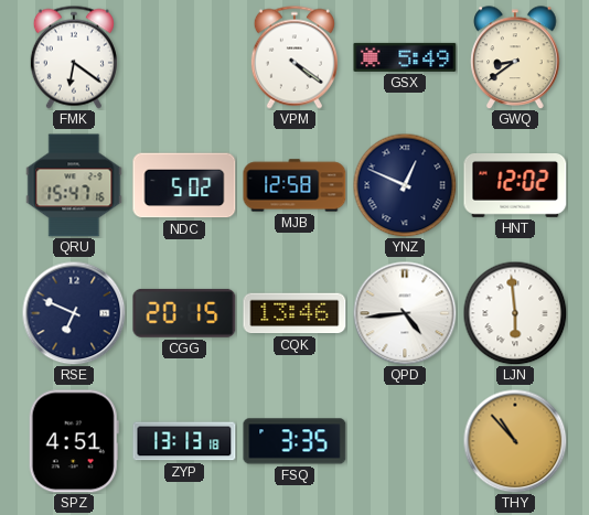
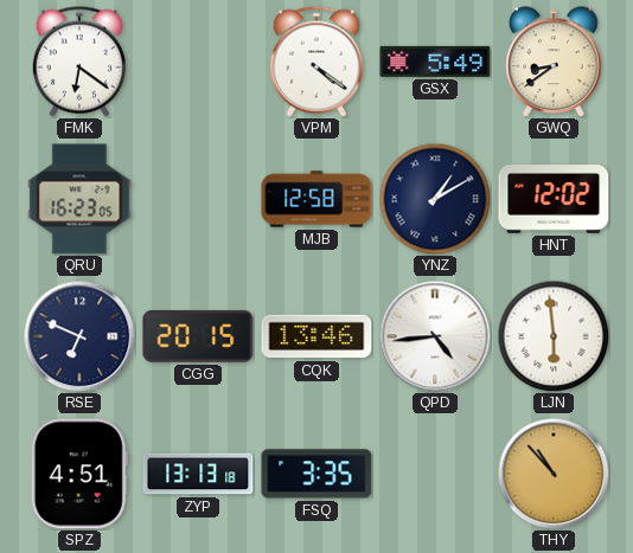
QRU: 15:47 -> 16:23
NDC: 5:02 -> none
YNZ: 12:49 -> 1:10
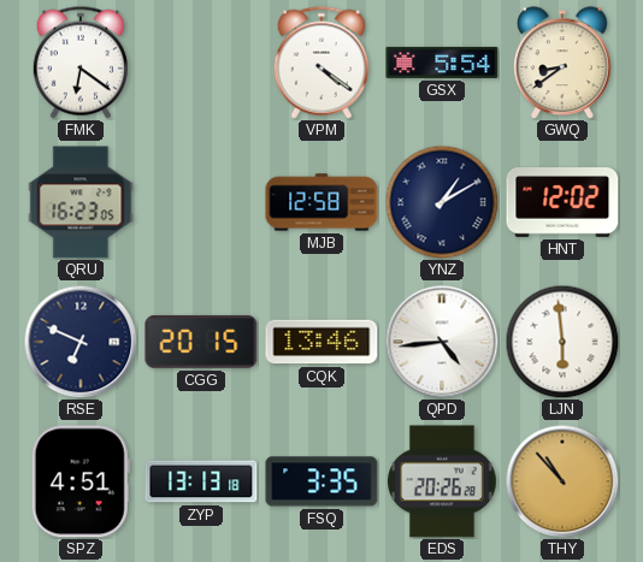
GSX: 5:49 -> 5:54
EDS: none -> 20:26
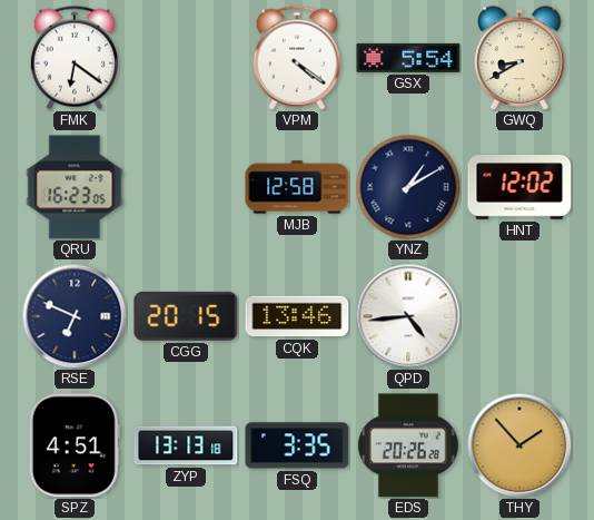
GWQ: 8:39 -> 8:40
LJN: 5:59 -> none
THY: 10:53 -> 1:53
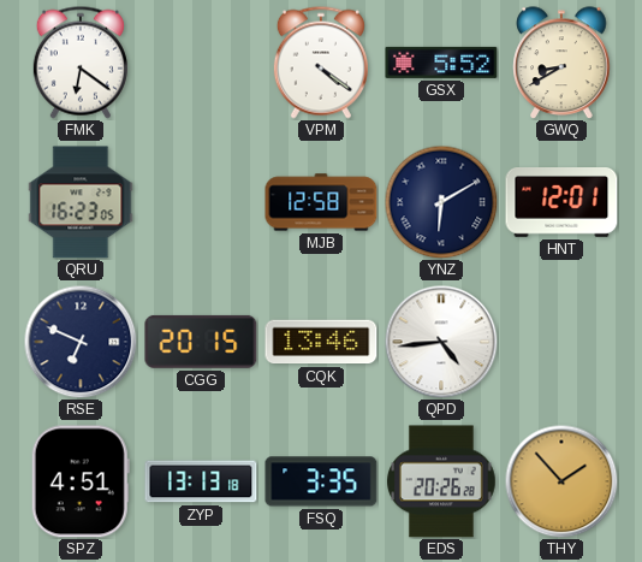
GSX: 5:54 -> 5:52
YNZ: 1:10 -> 6:10
HNT: 12:02 -> 12:01
